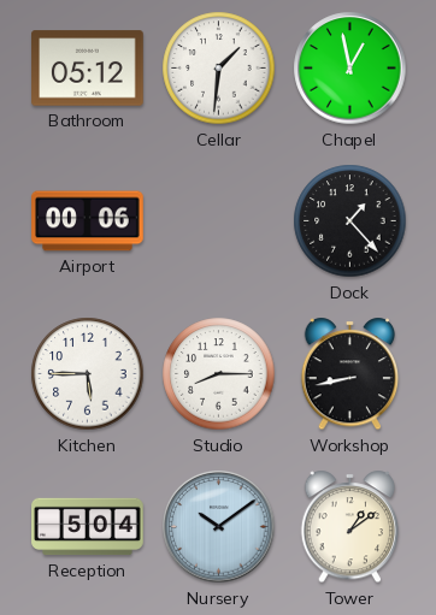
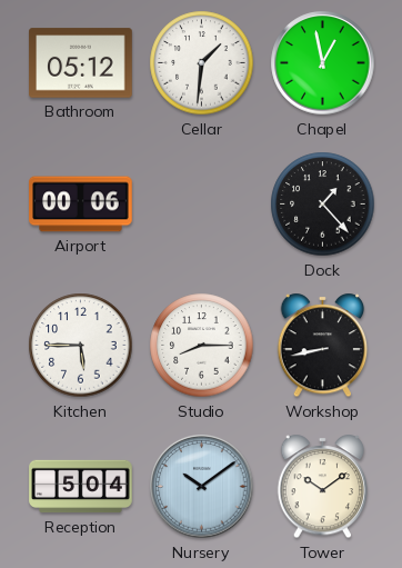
Tower: 1:09 -> 10:09
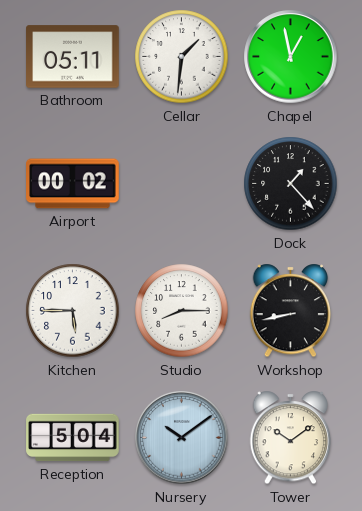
Bathroom: 05:12 -> 05:11
Airport: 00:06 -> 00:02
